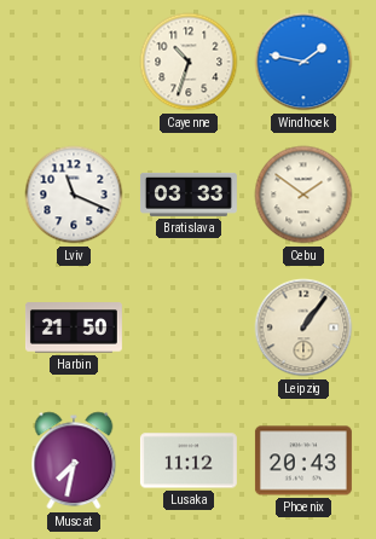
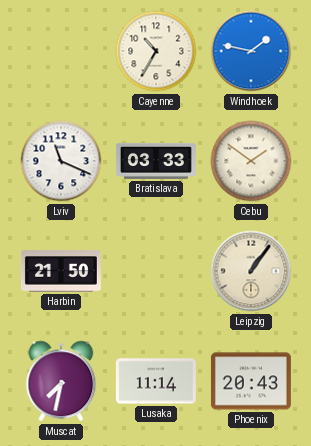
Cayenne: 10:33 -> 10:35
Lusaka: 11:12 -> 11:14
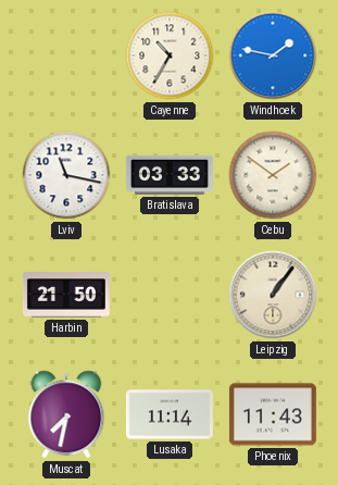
Lviv: 11:19 -> 11:17
Phoenix: 20:43 -> 11:43
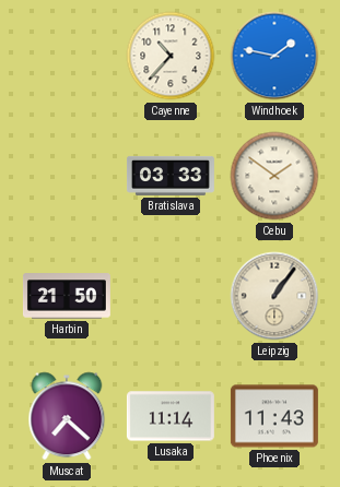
Cayenne: 10:35 -> 10:37
Lviv: 11:17 -> none
Muscat: 7:32 -> 7:22
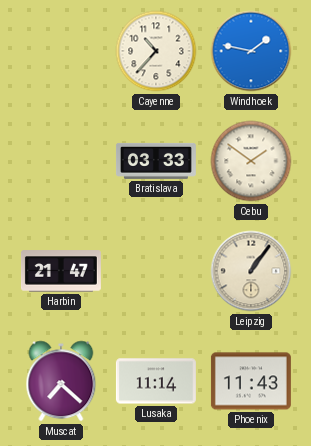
Harbin: 21:50 -> 21:47
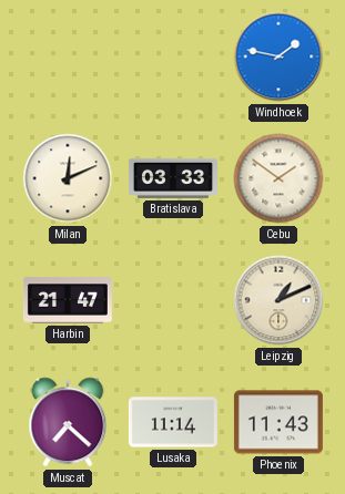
Cayenne: 10:37 -> none
Milan: none -> 12:11
Leipzig: 1:06 -> 1:11
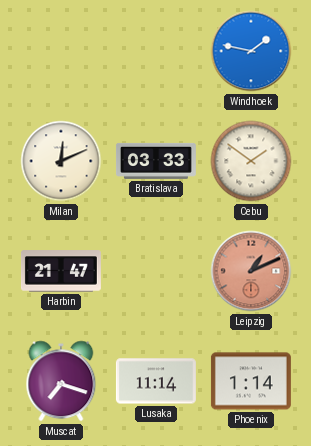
Leipzig dial: cream -> salmon
Muscat: 7:22 -> 7:18
Phoenix: 11:43 -> 1:14
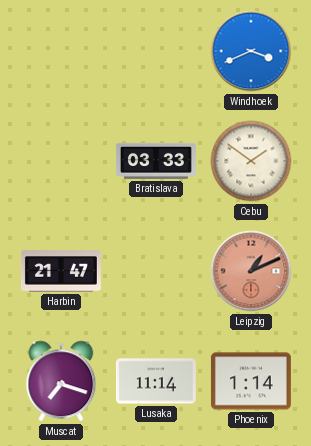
Windhoek: 1:47 -> 3:41
Milan: 12:11 -> none
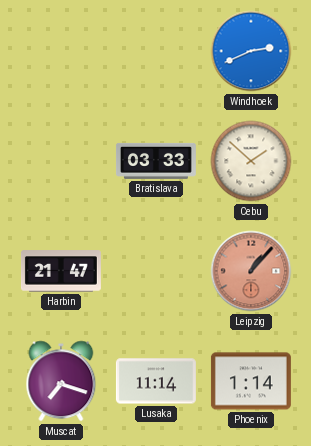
Windhoek: 3:41 -> 2:41
Cebu: 1:51 -> 1:52
Leipzig: 1:11 -> 1:07
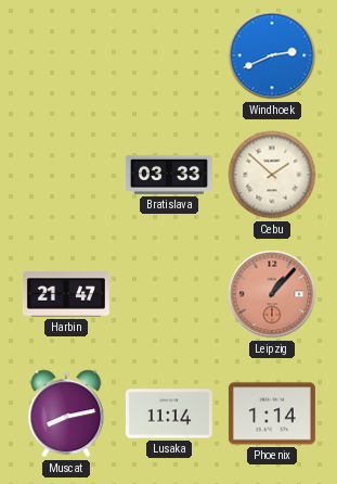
Muscat: 7:18 -> 8:13
